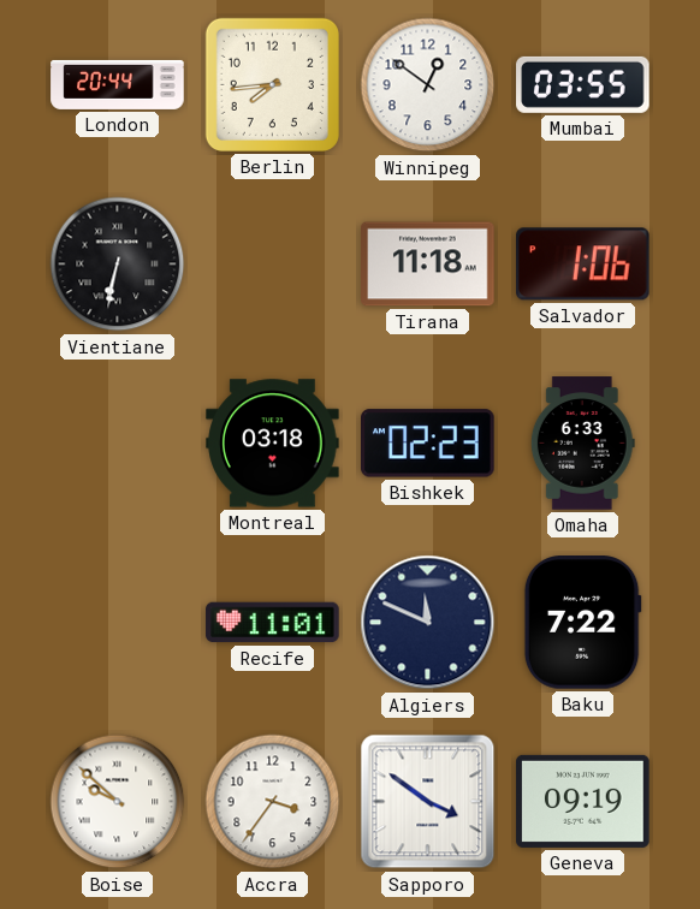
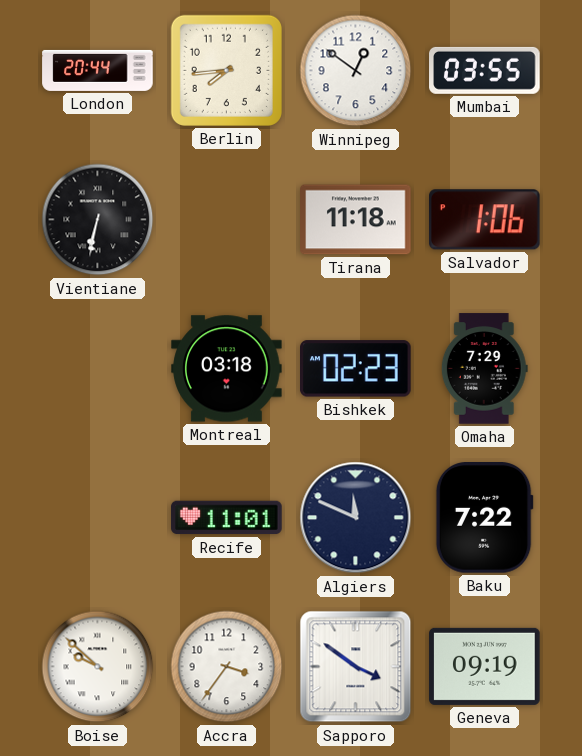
Omaha: 6:33 -> 7:29
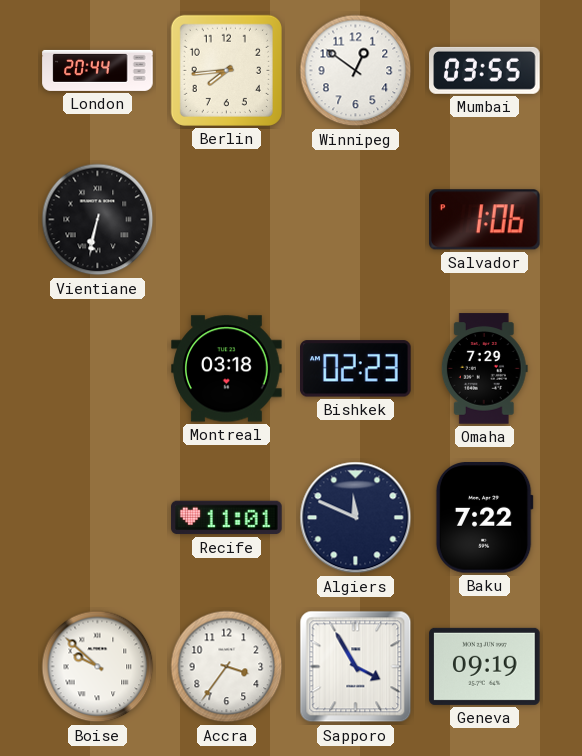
Tirana: 11:18 -> none
Sapporo: 3:51 -> 3:55
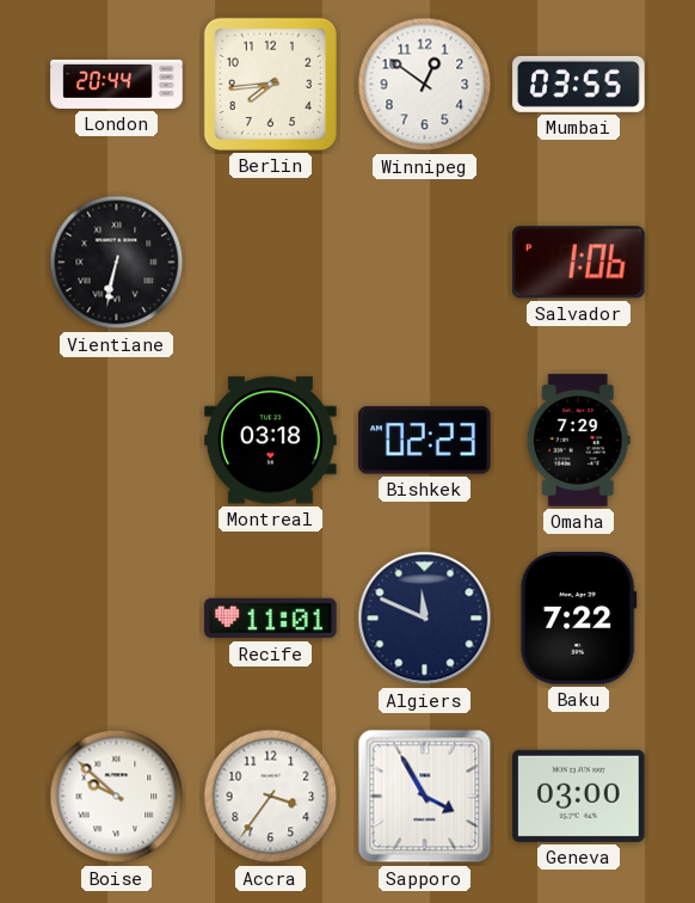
Geneva: 09:19 -> 03:00
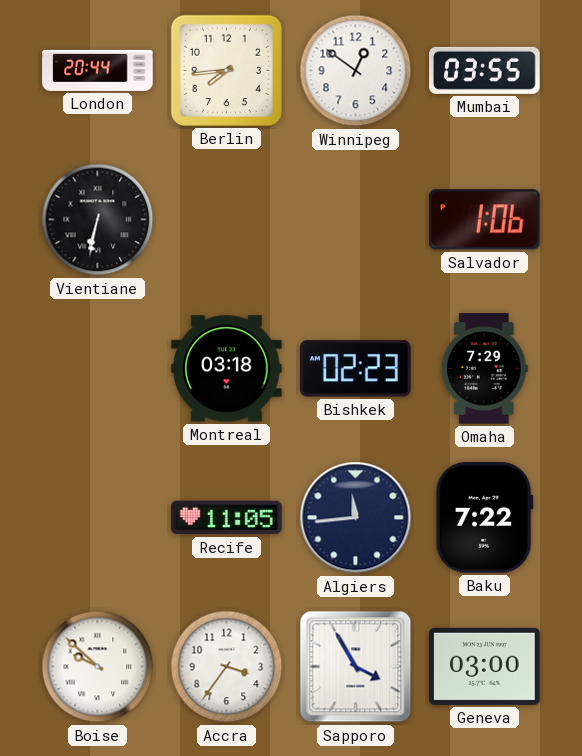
Recife: 11:01 -> 11:05
Algiers: 11:49 -> 11:44
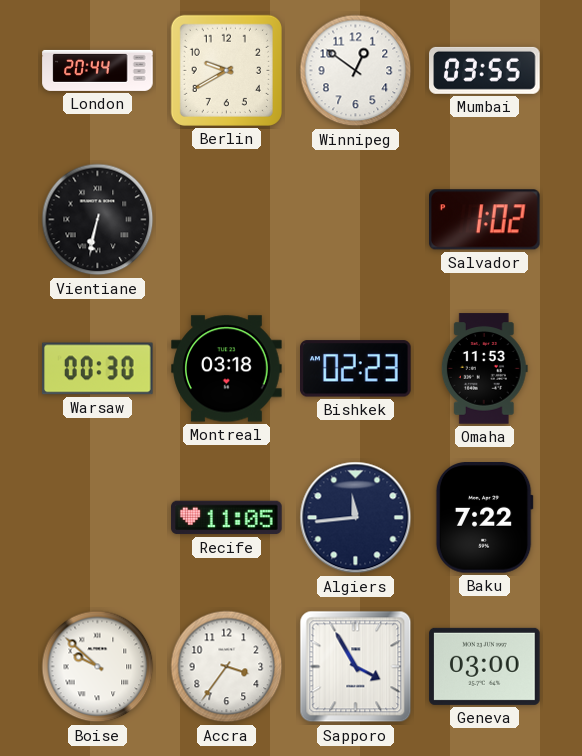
Berlin: 7:44 -> 9:40
Salvador: 1:06 -> 1:02
Warsaw: none -> 00:30
Omaha: 7:29 -> 11:53
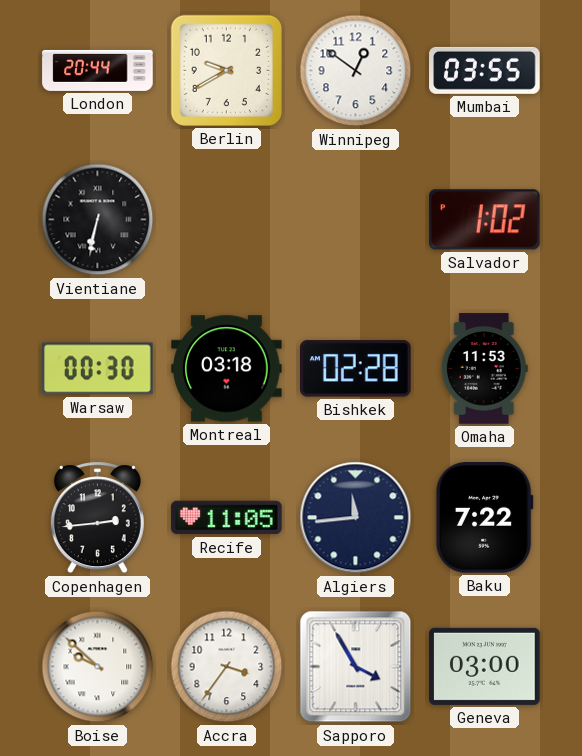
Bishkek: 02:23 -> 02:28
Copenhagen: none -> 2:44
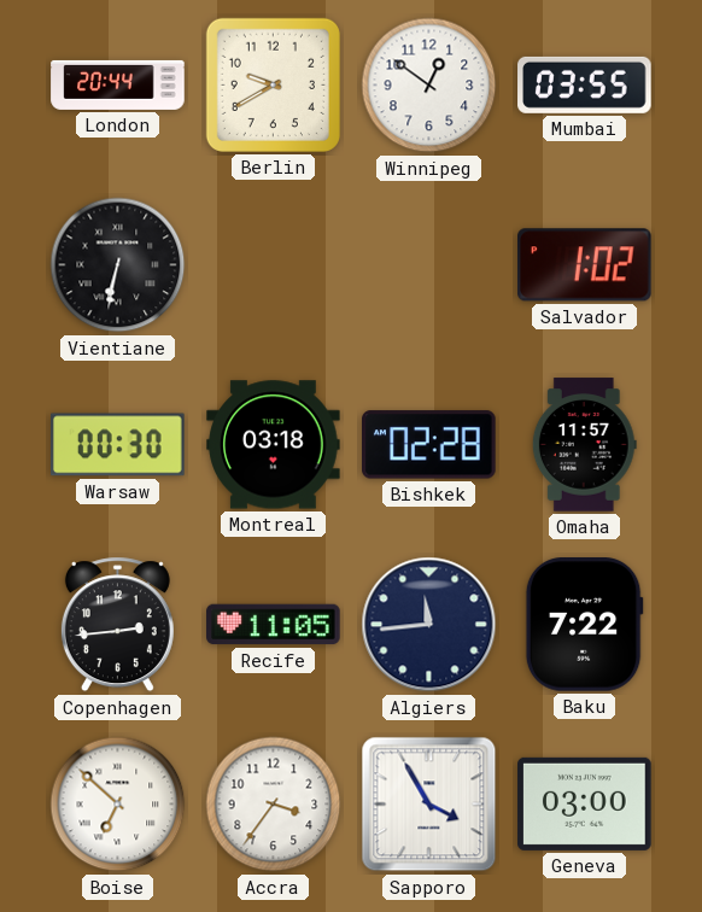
Omaha: 11:53 -> 11:57
Boise: 9:52 -> 6:52
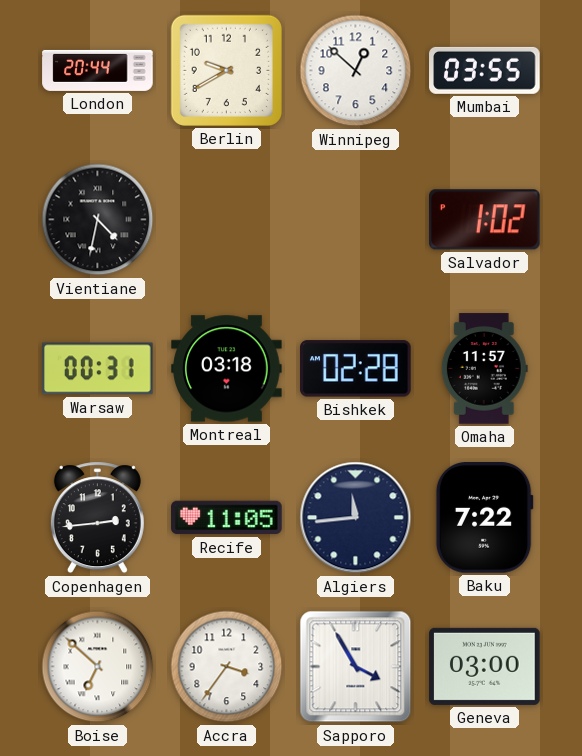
Winnipeg: 12:51 -> 12:52
Vientiane: 6:32 -> 4:32
Warsaw: 00:30 -> 00:31
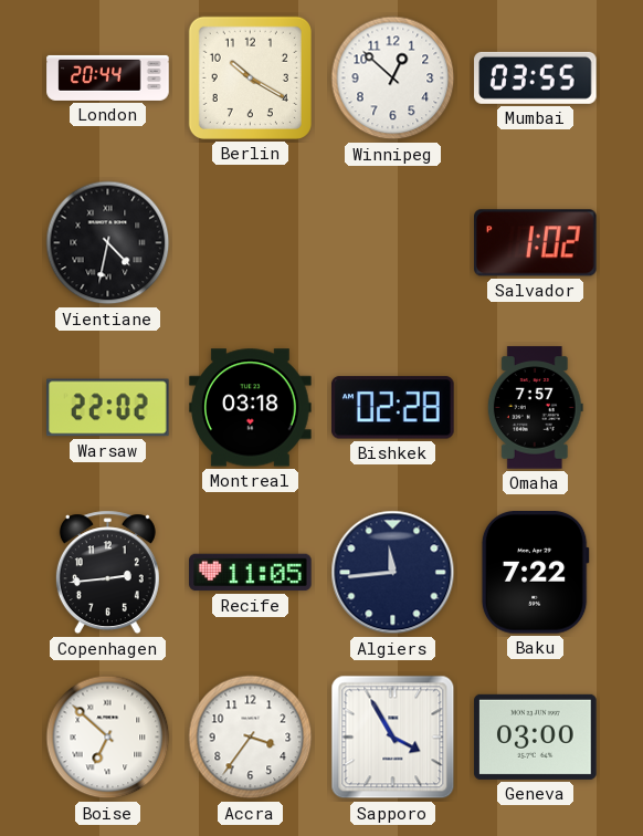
Berlin: 9:40 -> 10:20
Warsaw: 00:31 -> 22:02
Omaha: 11:57 -> 7:57
